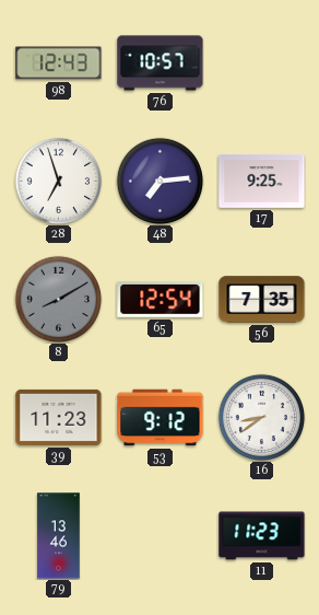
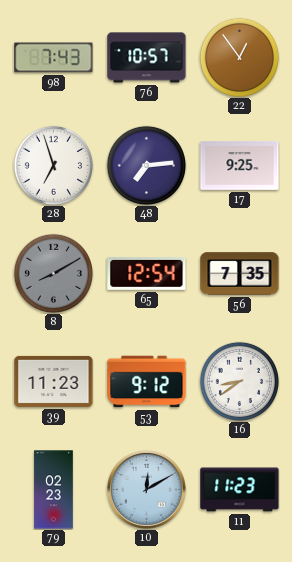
98: 12:43 -> 7:43
22: none -> 12:54
79: 13:46 -> 02:23
10: none -> 12:10
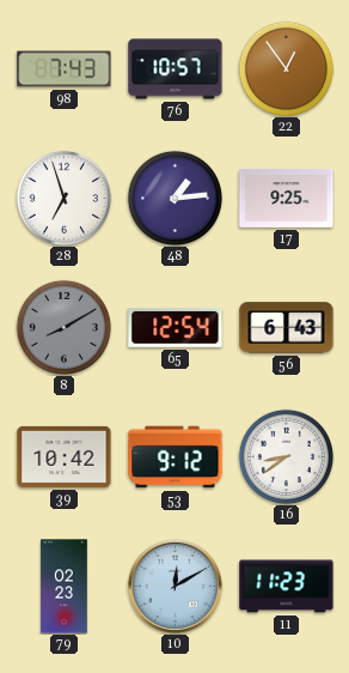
48: 7:14 -> 1:14
56: 7:35 -> 6:43
39: 11:23 -> 10:42
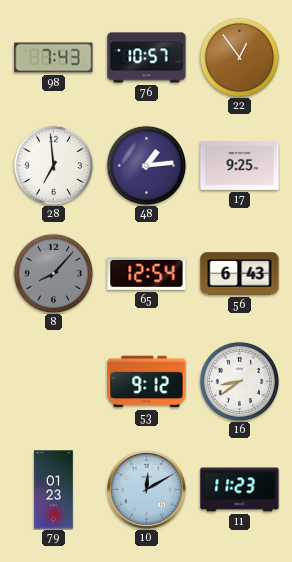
28: 6:57 -> 6:59
8: 8:10 -> 8:07
39: 10:42 -> none
79: 02:23 -> 01:23
